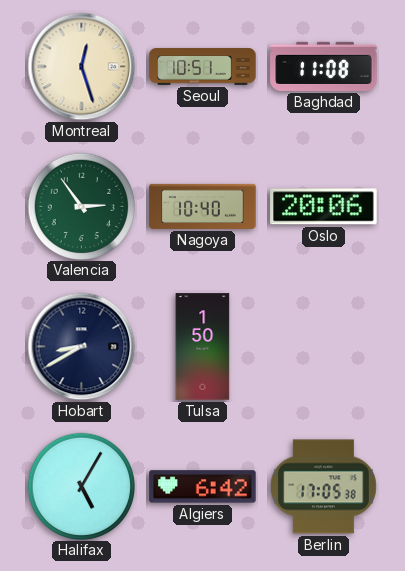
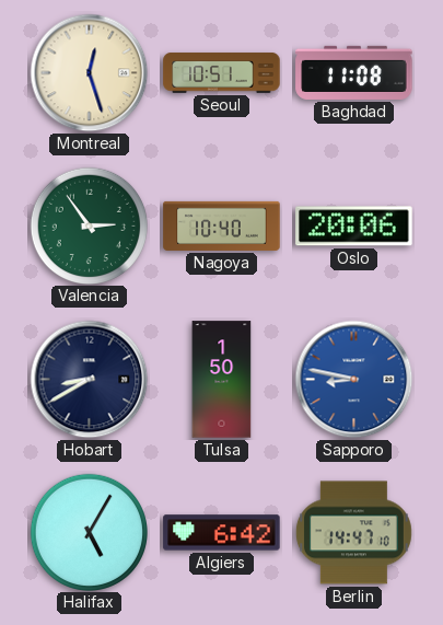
Sapporo: none -> 8:47
Berlin: 17:05 -> 14:47
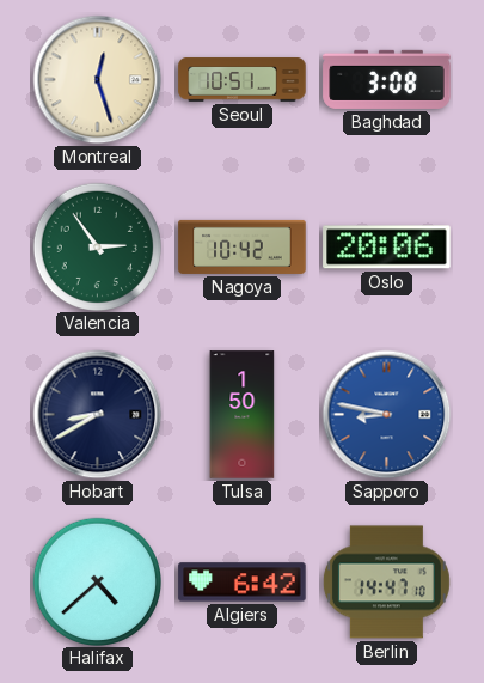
Baghdad: 11:08 -> 3:08
Nagoya: 10:40 -> 10:42
Halifax: 5:05 -> 4:38
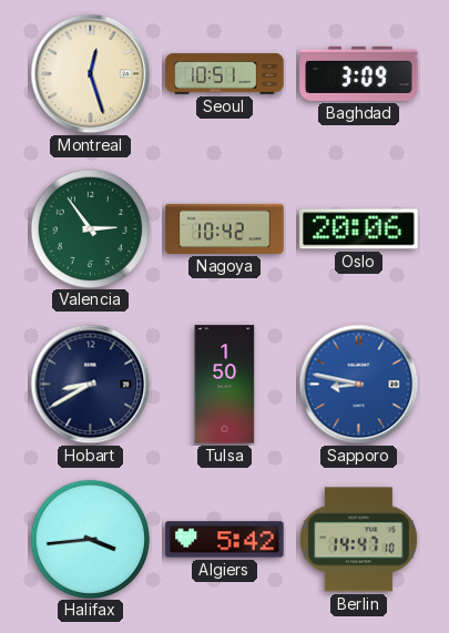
Baghdad: 3:08 -> 3:09
Halifax: 4:38 -> 3:44
Algiers: 6:42 -> 5:42
